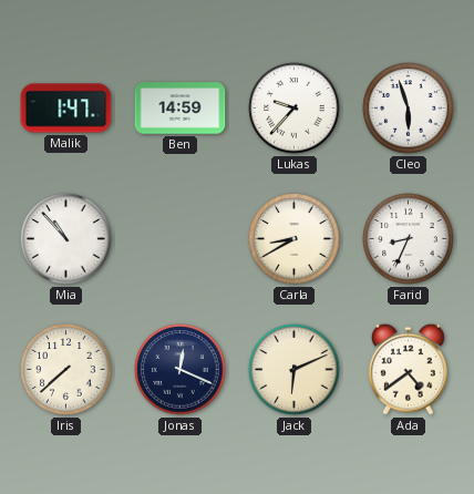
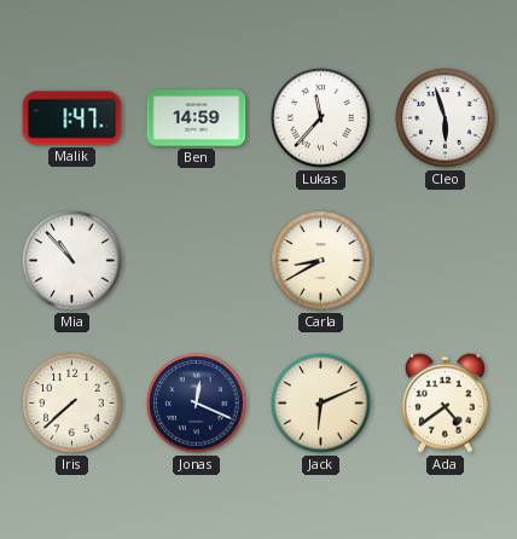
Lukas: 9:37 -> 11:37
Farid: 8:34 -> none
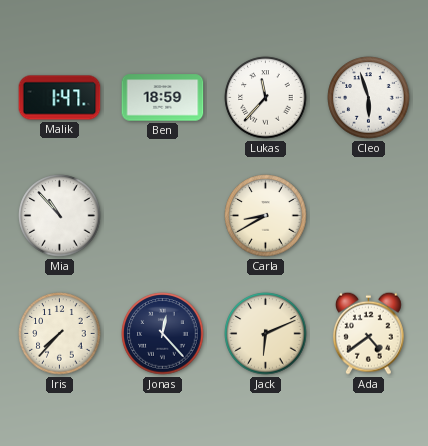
Ben: 14:59 -> 18:59
Iris: 7:38 -> 7:37
Jonas: 12:19 -> 12:23
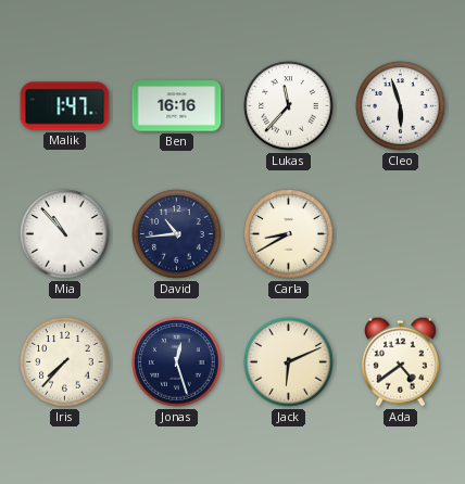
Ben: 18:59 -> 16:16
David: none -> 10:44
Jonas: 12:23 -> 12:27
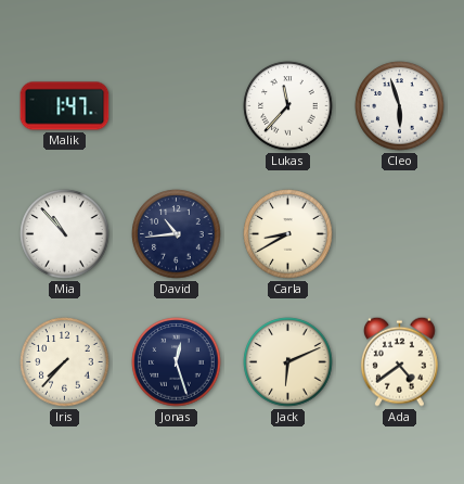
Ben: 16:16 -> none
